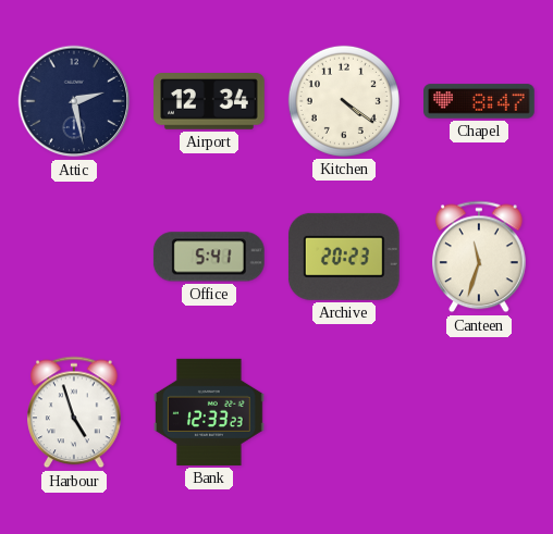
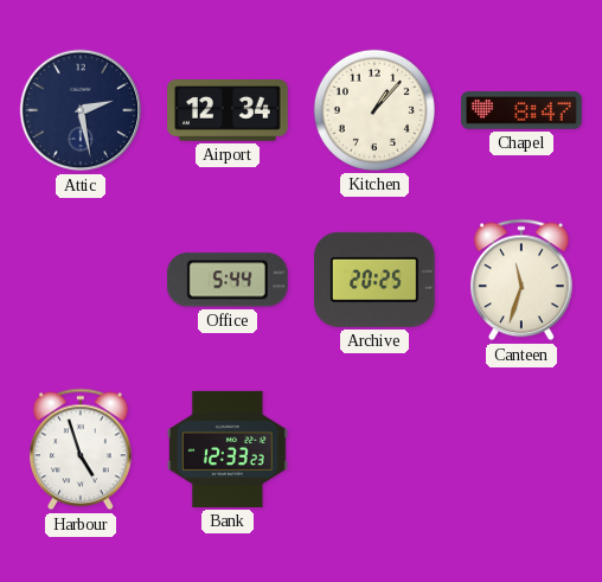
Kitchen: 4:21 -> 1:07
Office: 5:41 -> 5:44
Archive: 20:23 -> 20:25
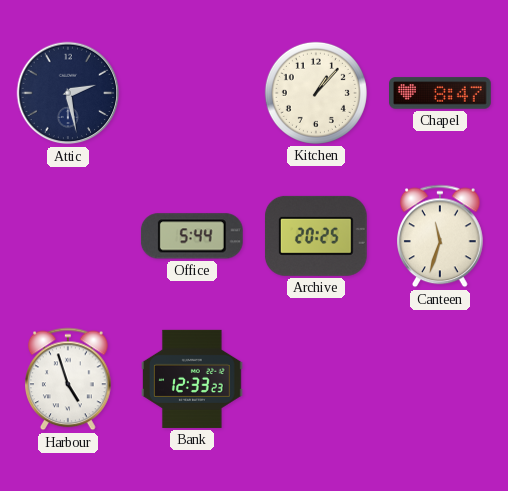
Airport: 12:34 -> none
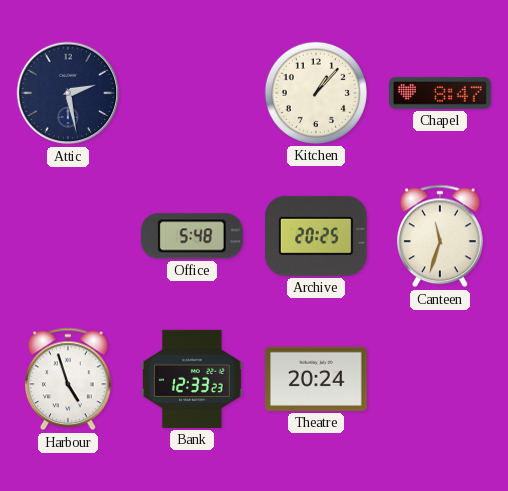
Office: 5:44 -> 5:48
Theatre: none -> 20:24
